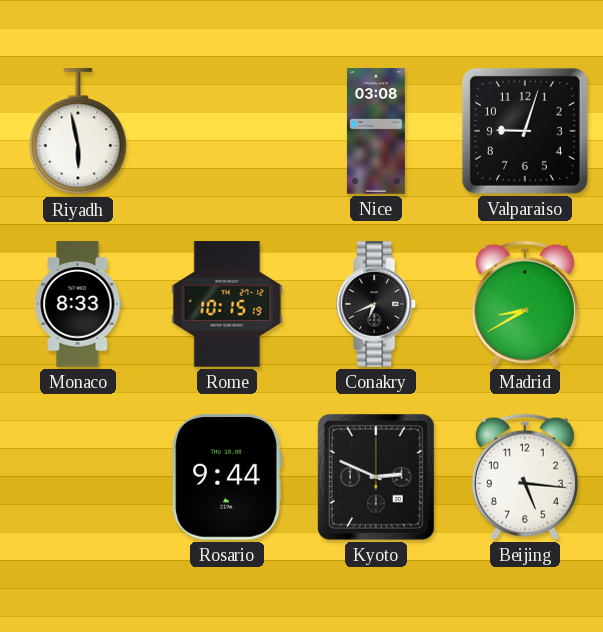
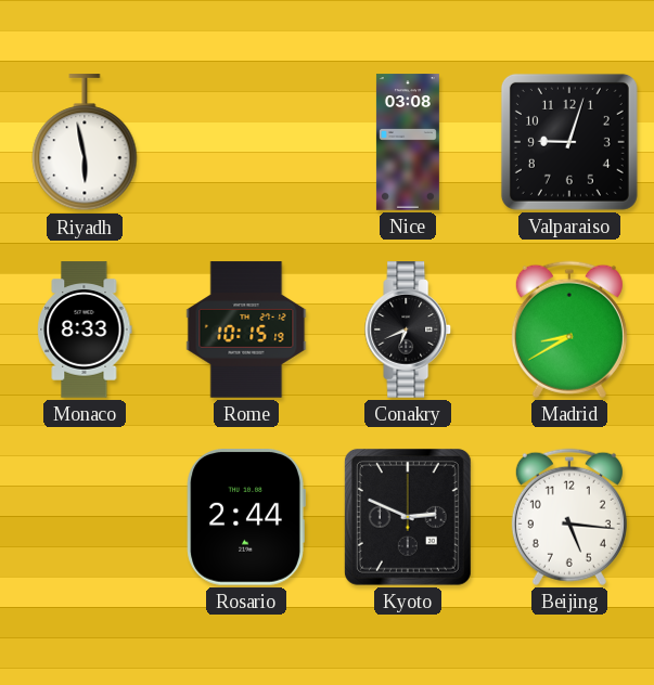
Rosario: 9:44 -> 2:44
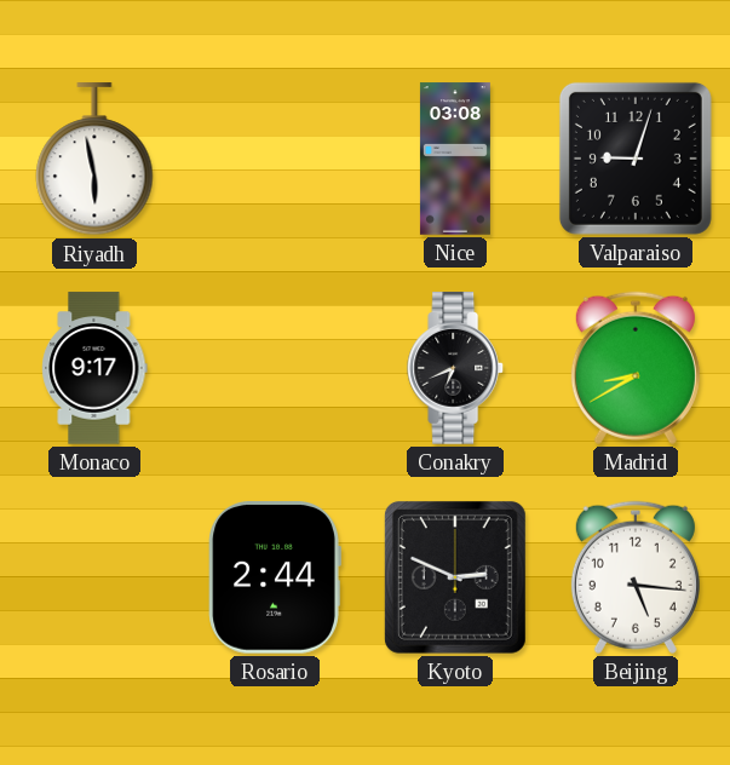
Monaco: 8:33 -> 9:17
Rome: 10:15 -> none
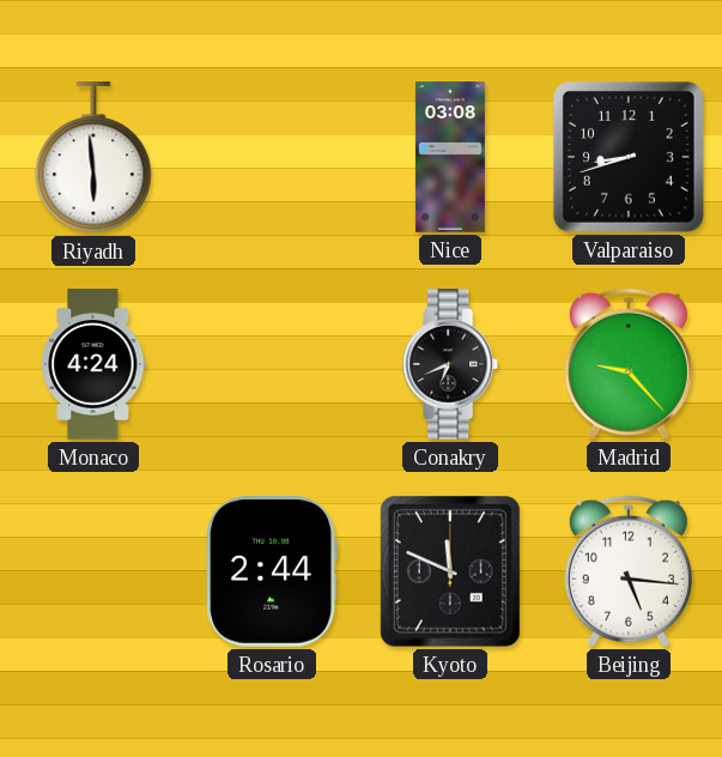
Riyadh: 5:58 -> 5:59
Valparaiso: 9:03 -> 8:42
Monaco: 9:17 -> 4:24
Madrid: 8:40 -> 9:23
Kyoto: 2:49 -> 11:49
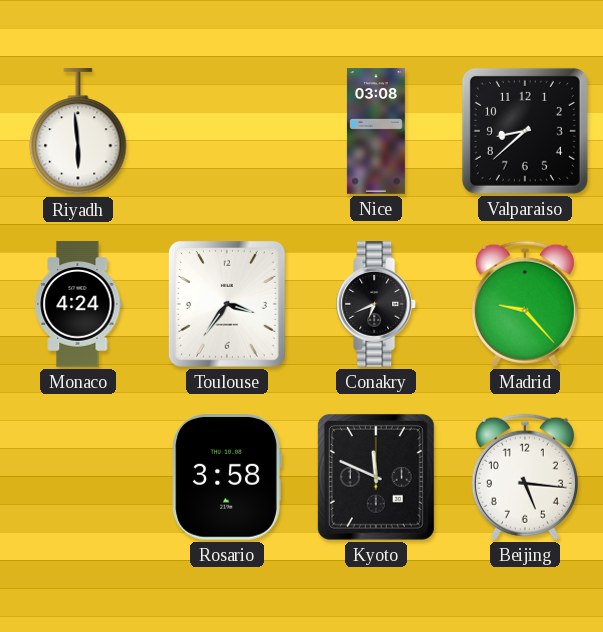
Valparaiso: 8:42 -> 8:38
Toulouse: none -> 3:36
Rosario: 2:44 -> 3:58
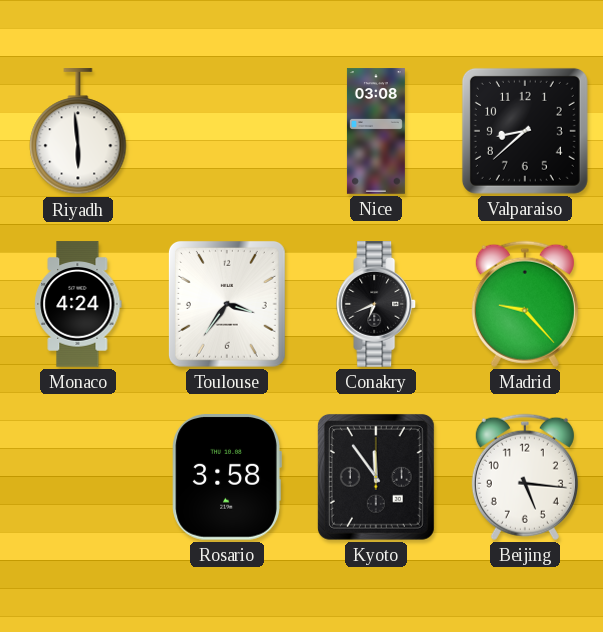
Kyoto: 11:49 -> 11:54
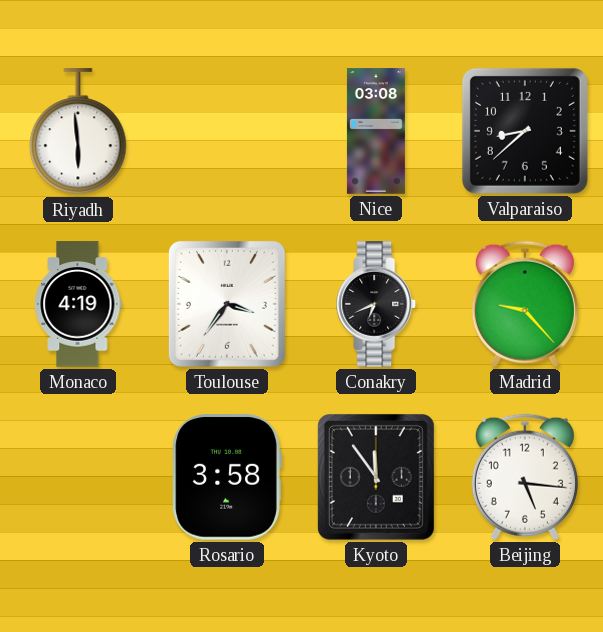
Monaco: 4:24 -> 4:19
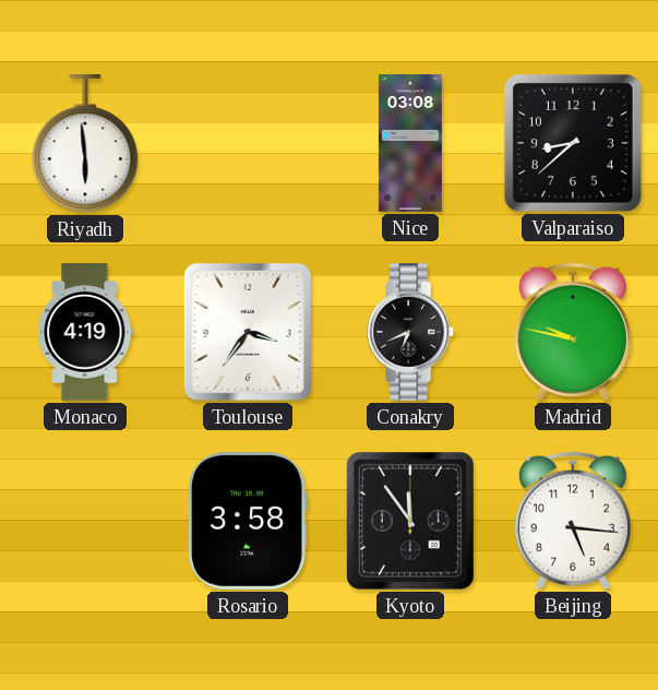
Madrid: 9:23 -> 9:47
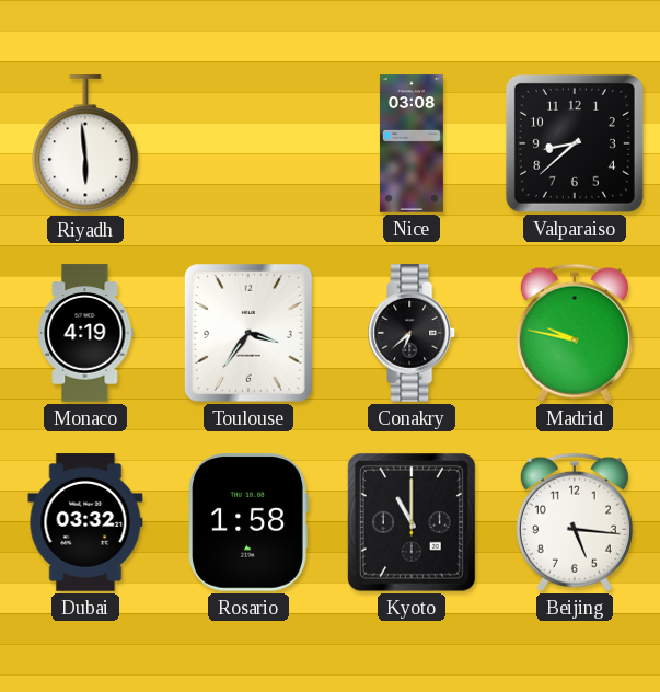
Conakry: 6:41 -> 6:38
Dubai: none -> 03:32
Rosario: 3:58 -> 1:58
Kyoto: 11:54 -> 11:00
